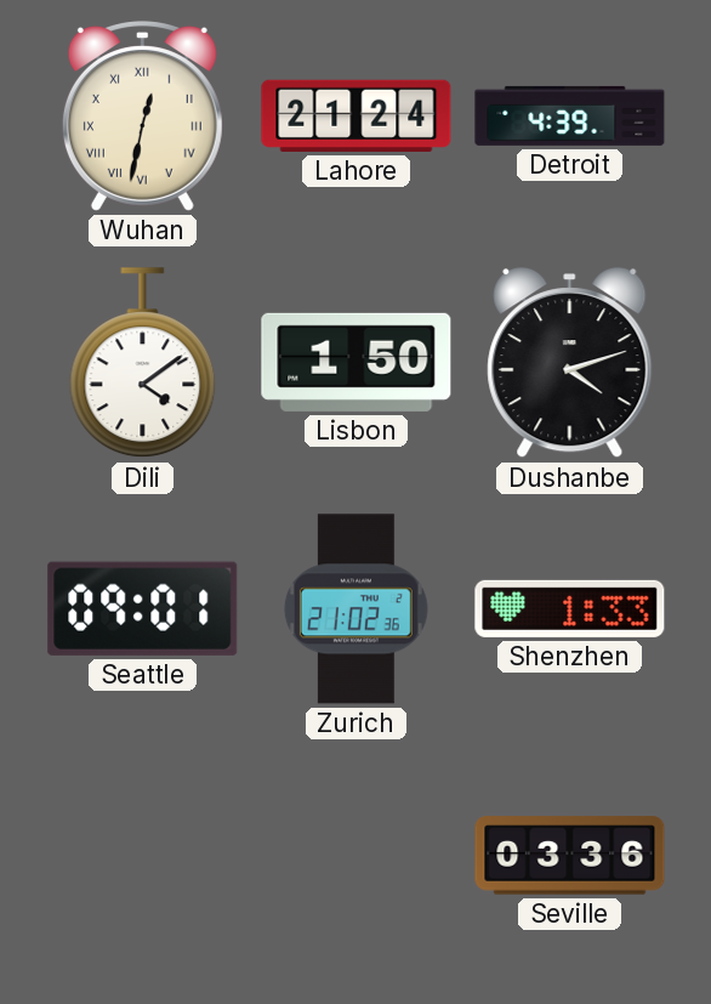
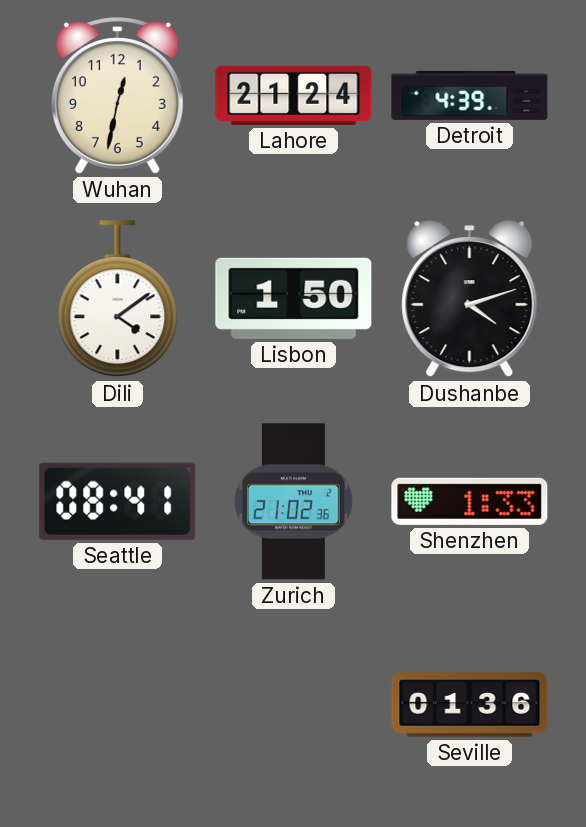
Wuhan numerals: Roman -> Arabic
Seattle: 09:01 -> 08:41
Seville: 03:36 -> 01:36
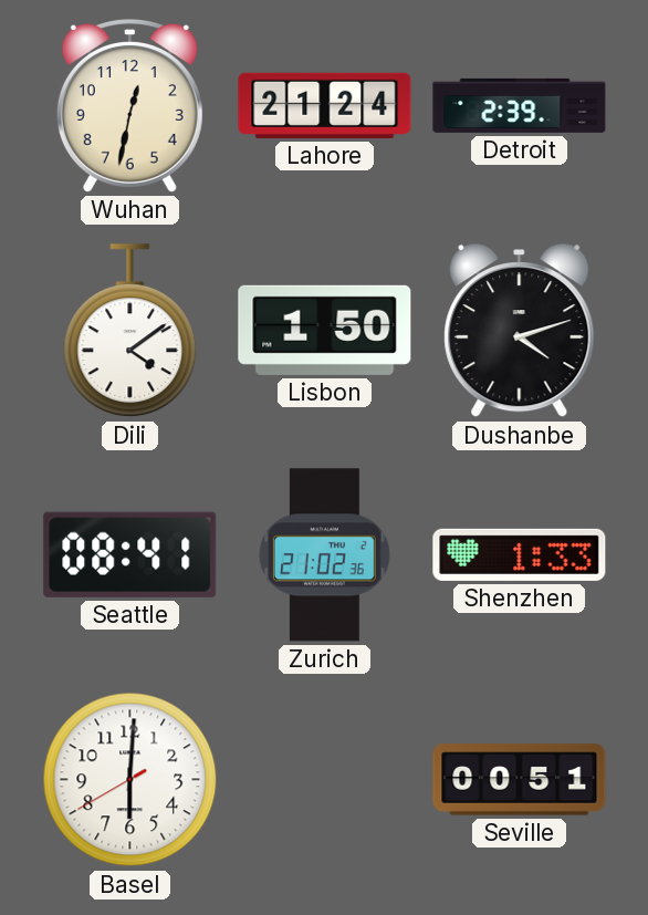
Detroit: 4:39 -> 2:39
Basel: none -> 6:00
Seville: 01:36 -> 00:51
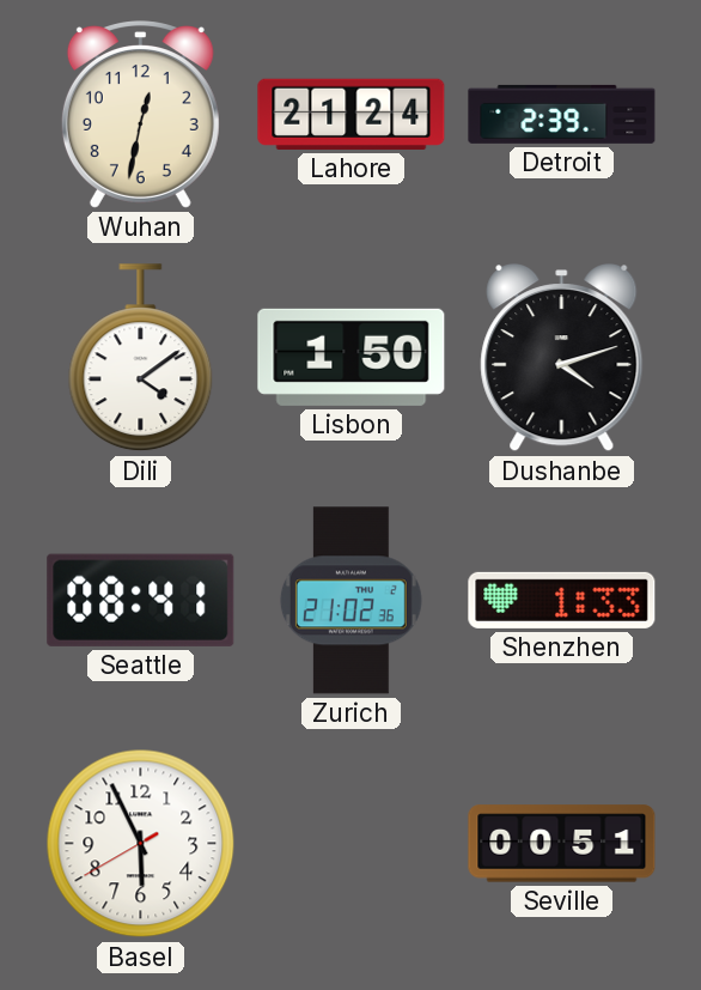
Basel: 6:00 -> 5:55
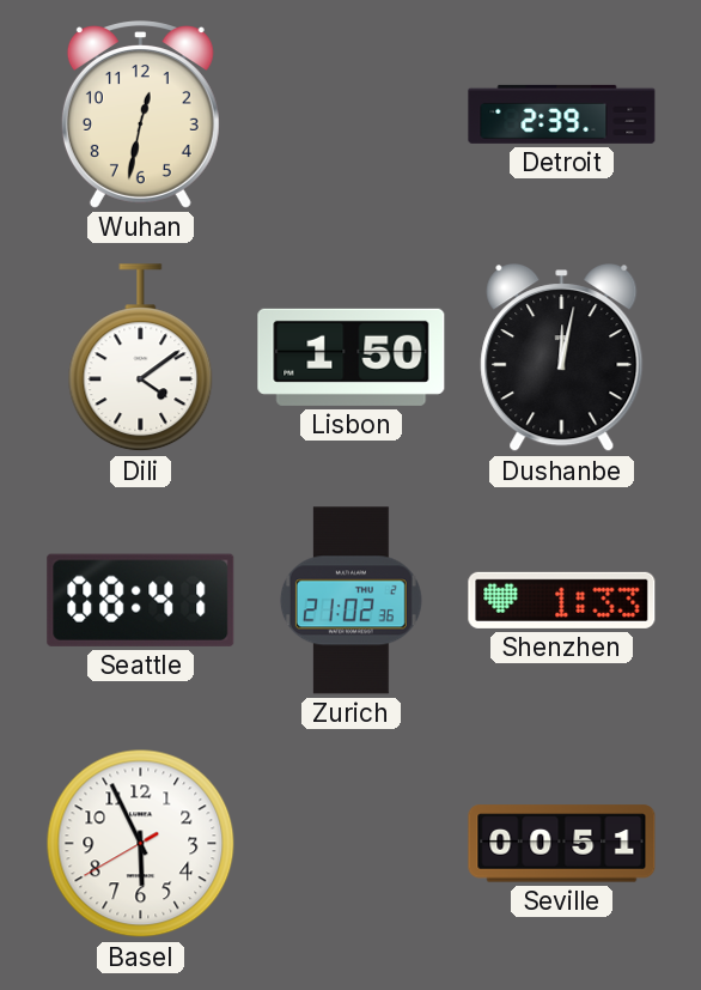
Lahore: 21:24 -> none
Dushanbe: 4:12 -> 12:02
